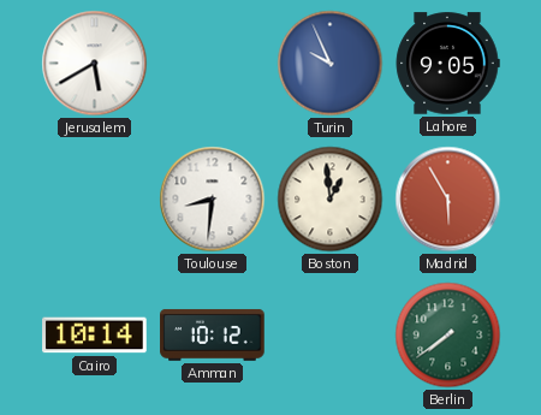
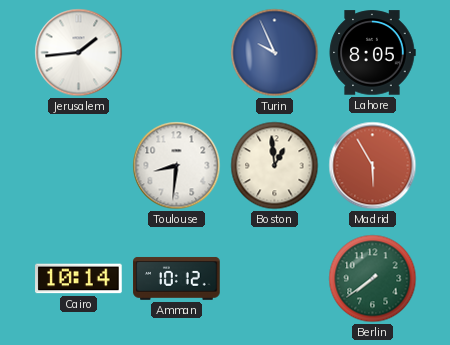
Jerusalem: 5:40 -> 1:44
Lahore: 9:05 -> 8:05
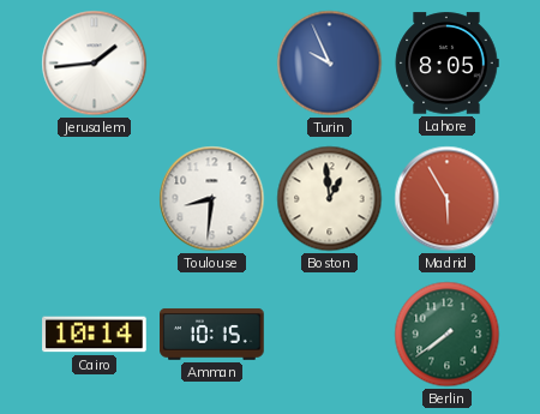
Amman: 10:12 -> 10:15
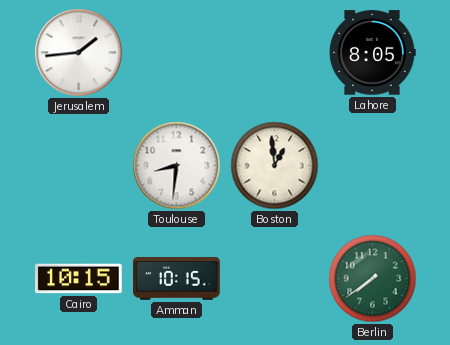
Turin: 9:56 -> none
Madrid: 5:55 -> none
Cairo: 10:14 -> 10:15
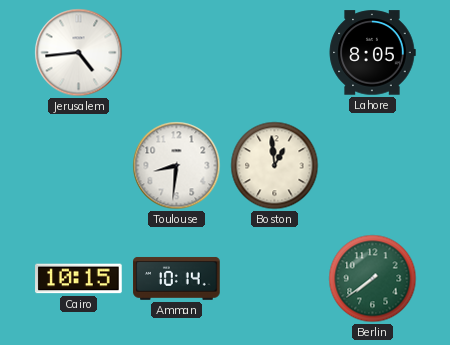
Jerusalem: 1:44 -> 4:44
Amman: 10:15 -> 10:14
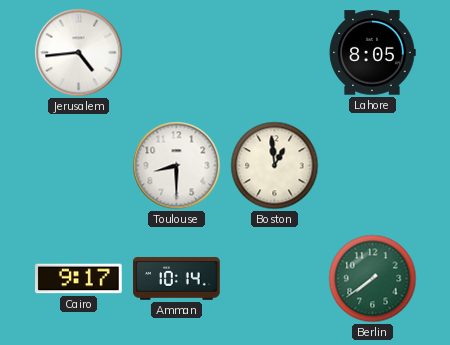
Toulouse: 8:31 -> 8:30
Cairo: 10:15 -> 9:17
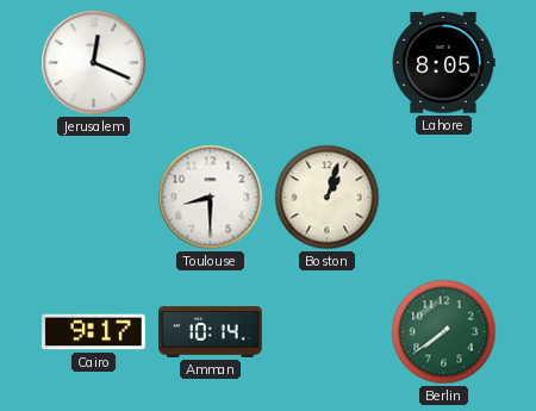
Jerusalem: 4:44 -> 12:19
Boston: 12:59 -> 1:03
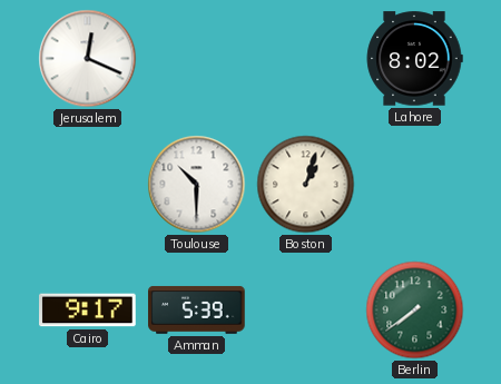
Lahore: 8:05 -> 8:02
Toulouse: 8:30 -> 10:30
Amman: 10:14 -> 5:39
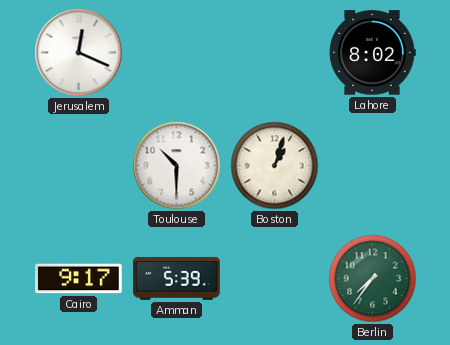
Berlin: 7:39 -> 7:36
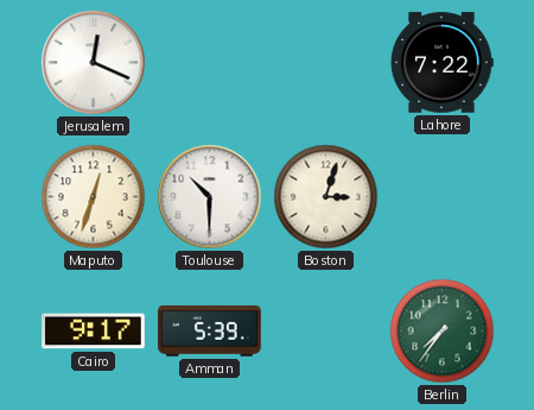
Lahore: 8:02 -> 7:22
Maputo: none -> 12:33
Boston: 1:03 -> 3:03
